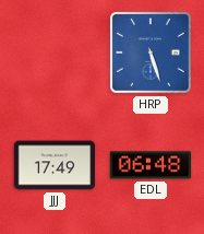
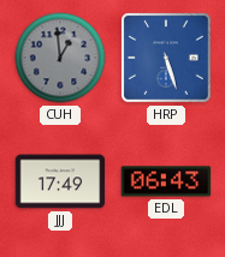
CUH: none -> 12:59
EDL: 06:48 -> 06:43
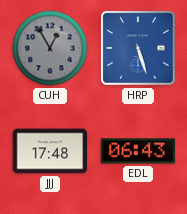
CUH: 12:59 -> 12:55
JJJ: 17:49 -> 17:48
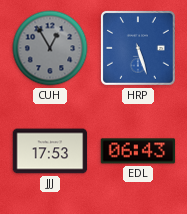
JJJ: 17:48 -> 17:53
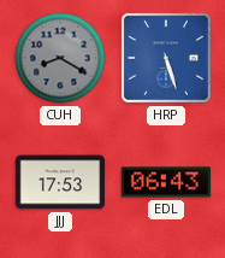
CUH: 12:55 -> 8:20
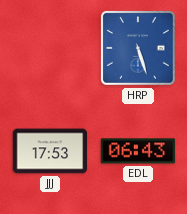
CUH: 8:20 -> none
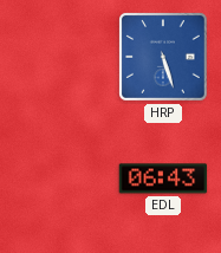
JJJ: 17:53 -> none
